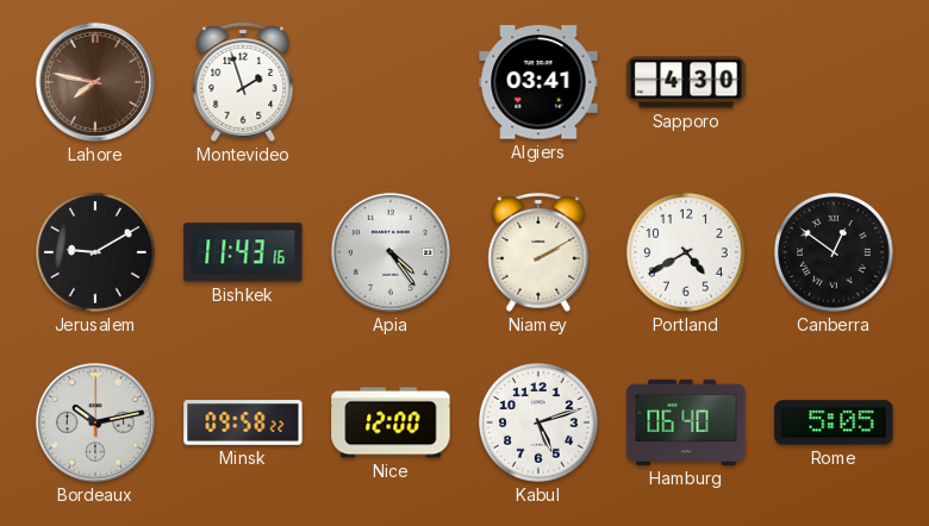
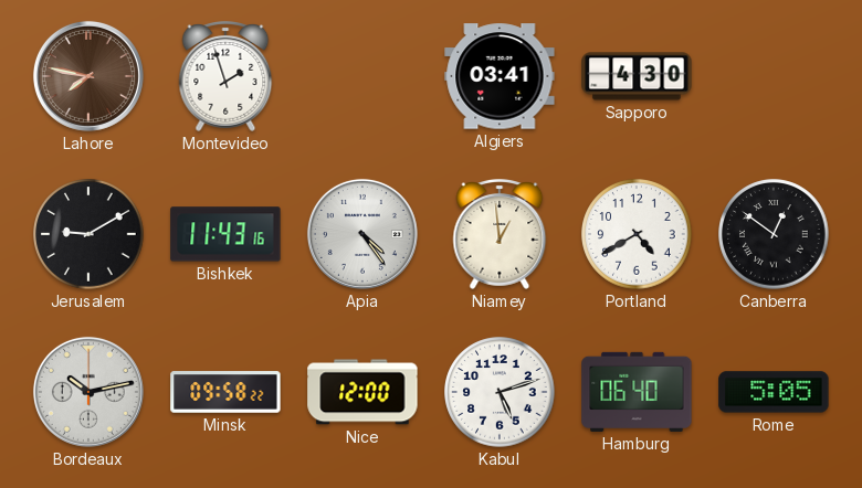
Niamey: 2:10 -> 12:59
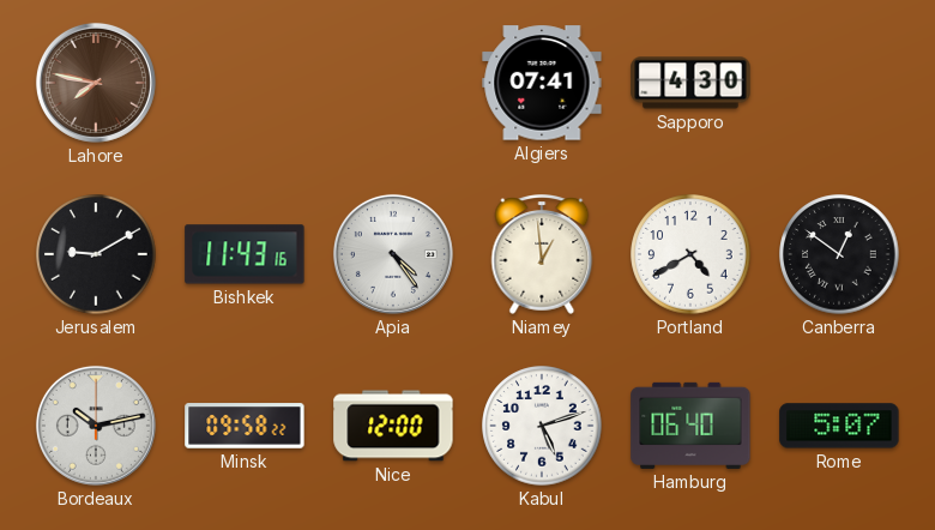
Montevideo: 1:57 -> none
Algiers: 03:41 -> 07:41
Rome: 5:05 -> 5:07
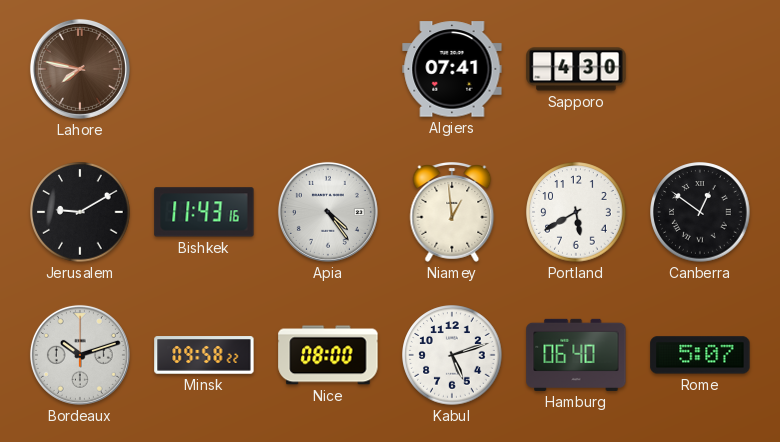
Portland: 4:40 -> 5:40
Bordeaux: 10:13 -> 10:12
Nice: 12:00 -> 08:00
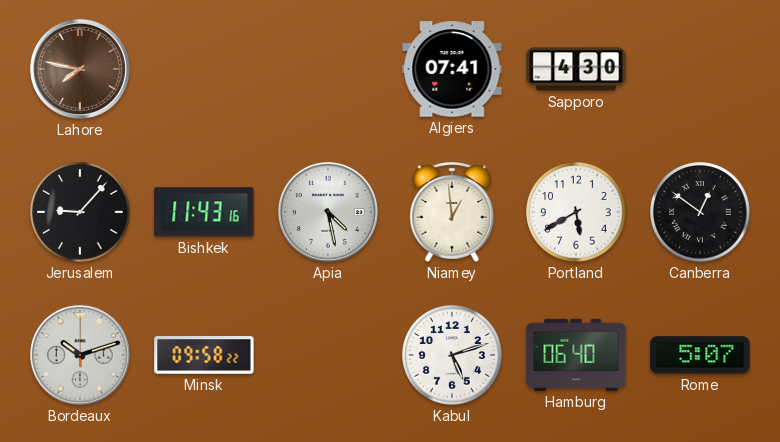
Jerusalem: 9:10 -> 9:07
Apia: 4:24 -> 4:28
Nice: 08:00 -> none
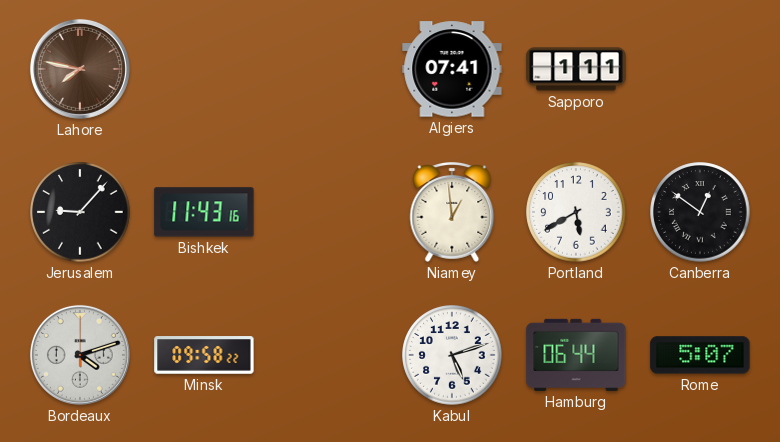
Sapporo: 4:30 -> 1:11
Apia: 4:28 -> none
Bordeaux: 10:12 -> 4:12
Hamburg: 06:40 -> 06:44
